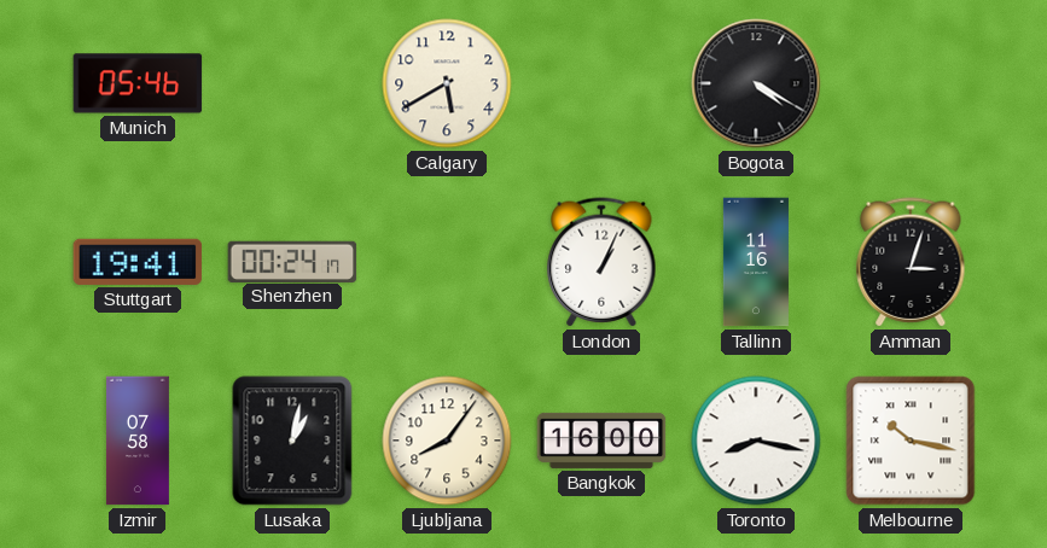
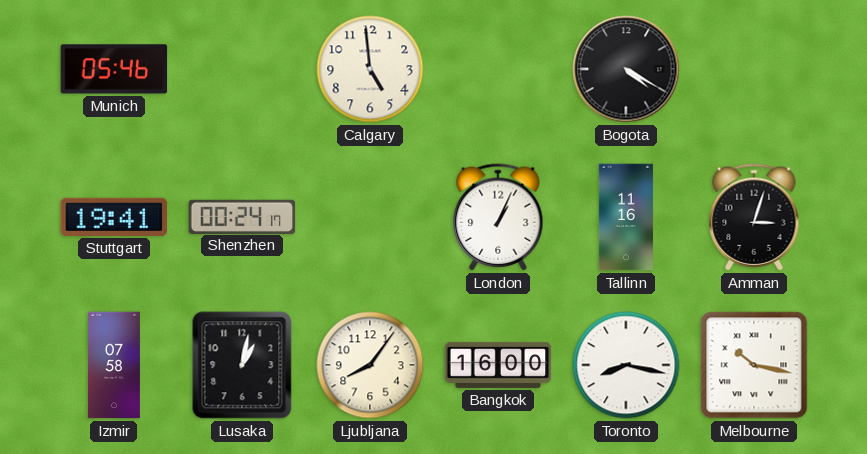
Calgary: 5:40 -> 4:59
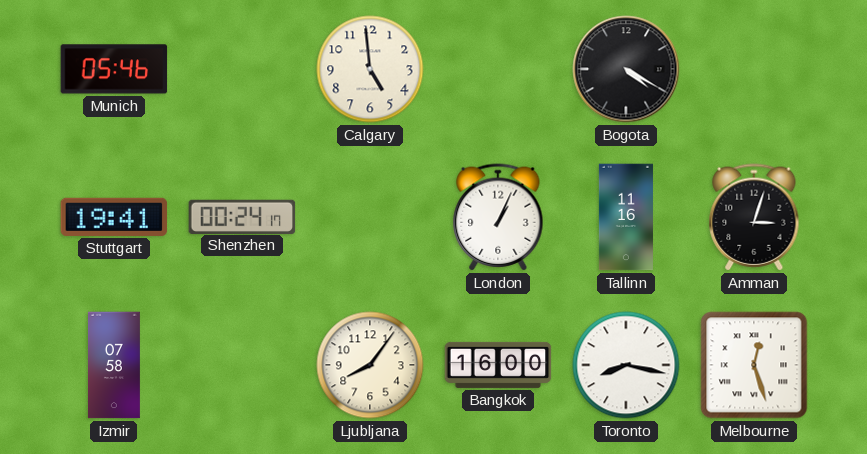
Lusaka: 1:02 -> none
Melbourne: 10:17 -> 12:27
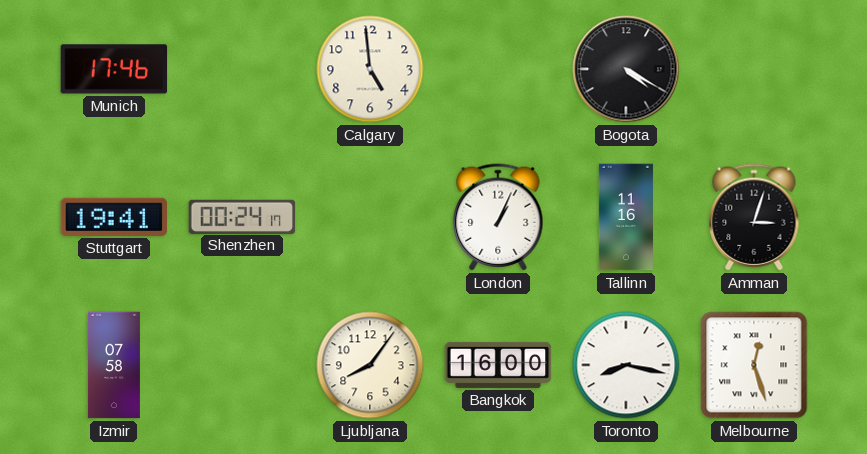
Munich: 05:46 -> 17:46
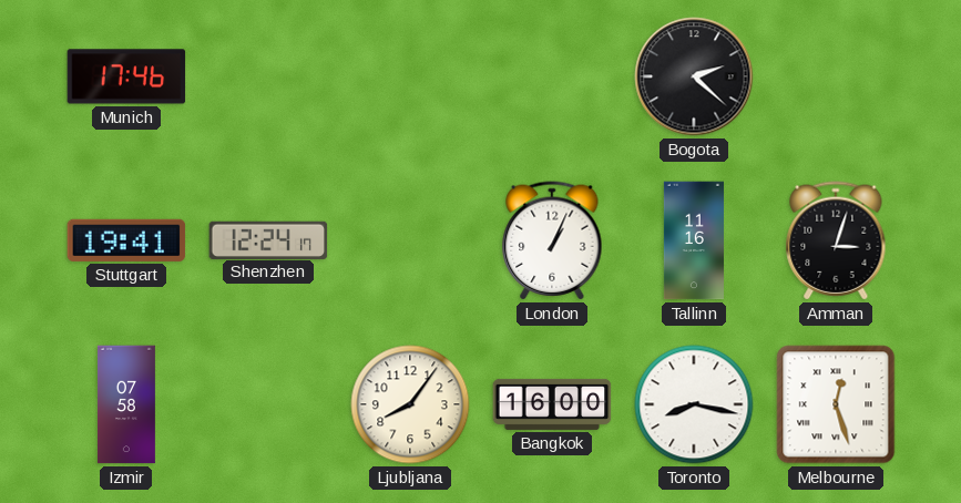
Calgary: 4:59 -> none
Bogota: 4:20 -> 2:22
Shenzhen: 00:24 -> 12:24
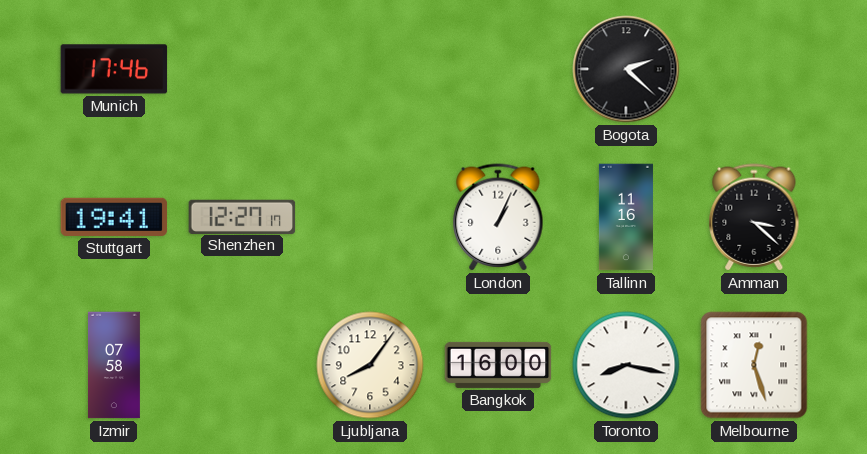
Shenzhen: 12:24 -> 12:27
Amman: 3:03 -> 3:22
